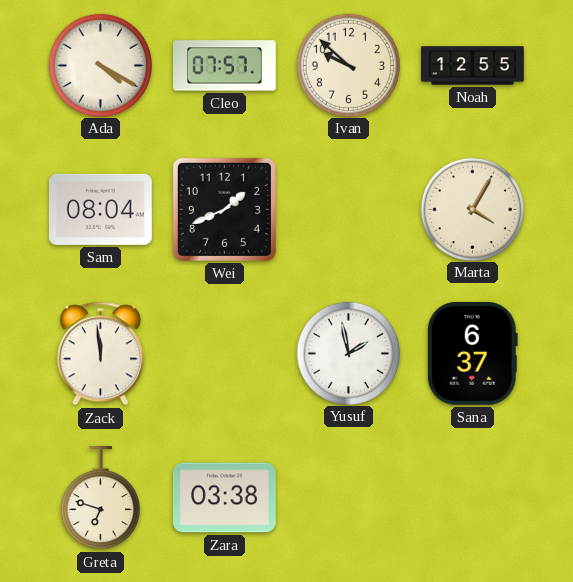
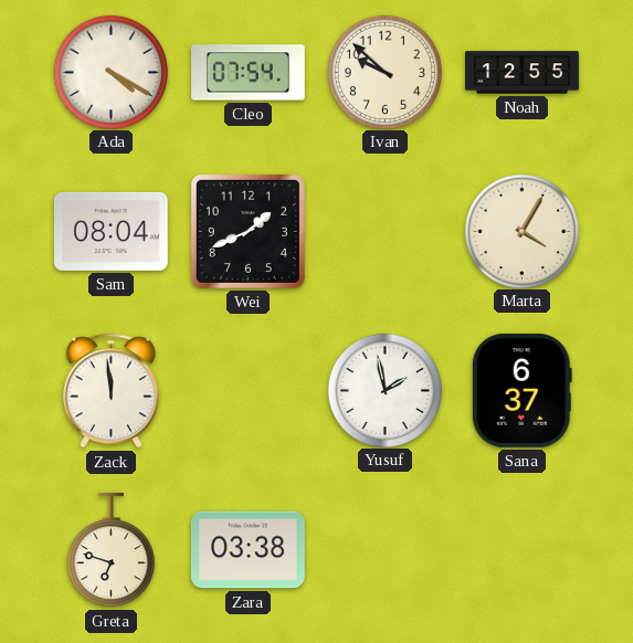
Cleo: 07:57 -> 07:54
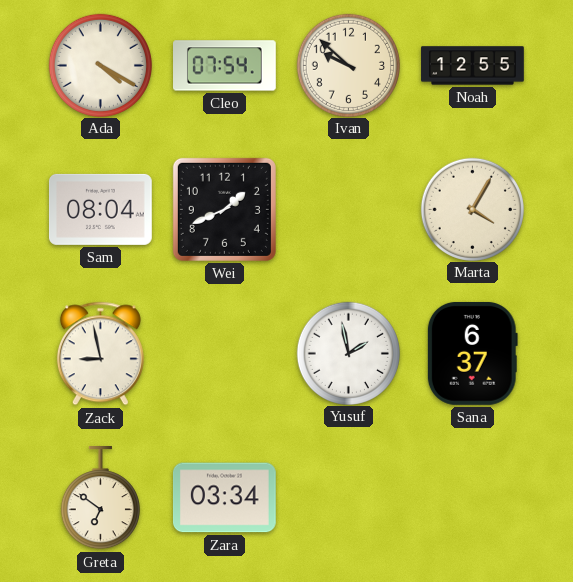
Zack: 11:59 -> 8:58
Greta: 6:48 -> 6:51
Zara: 03:38 -> 03:34
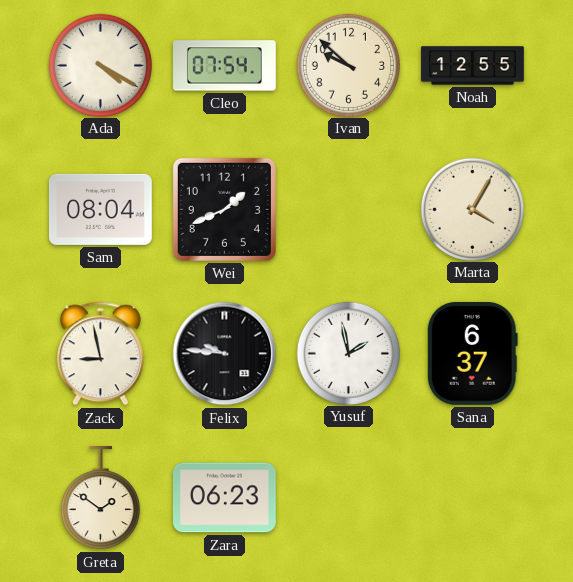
Felix: none -> 9:46
Greta: 6:51 -> 1:51
Zara: 03:34 -> 06:23
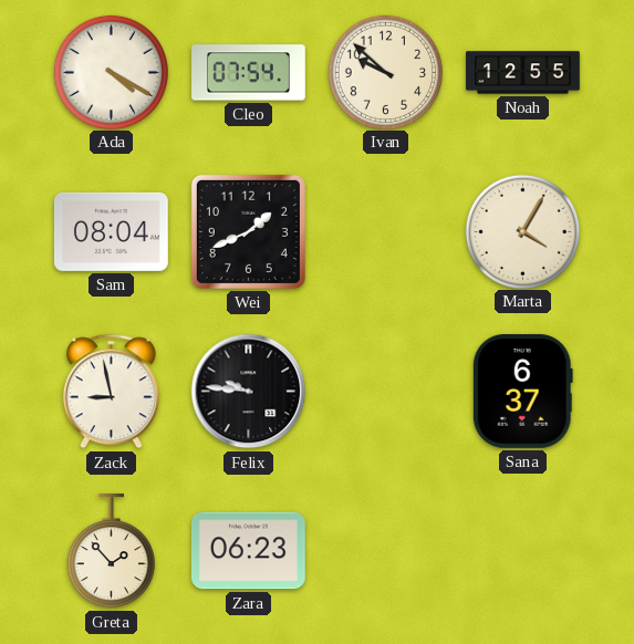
Yusuf: 1:58 -> none
Greta: 1:51 -> 1:53
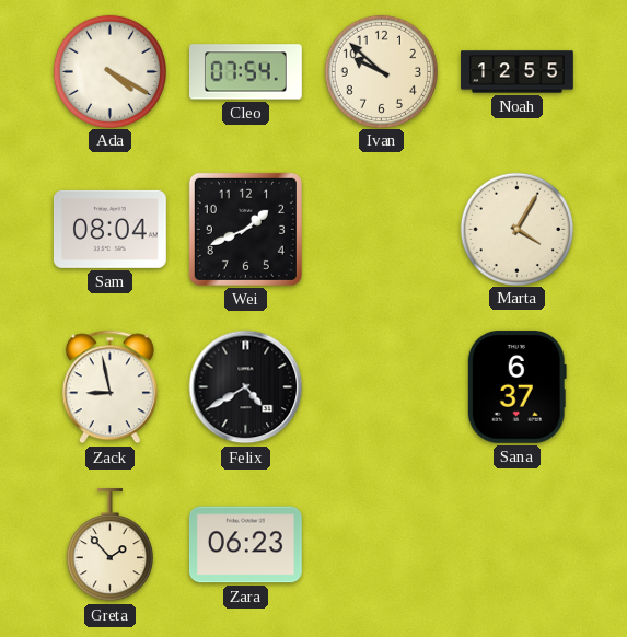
Felix: 9:46 -> 4:40
